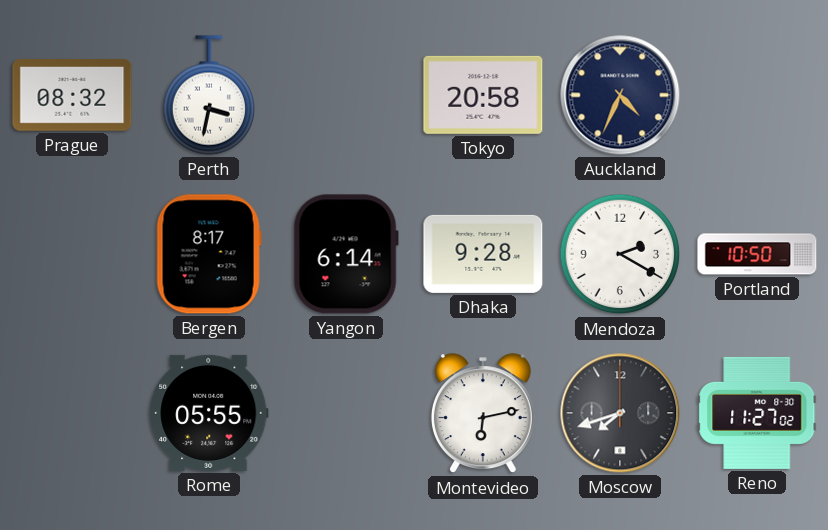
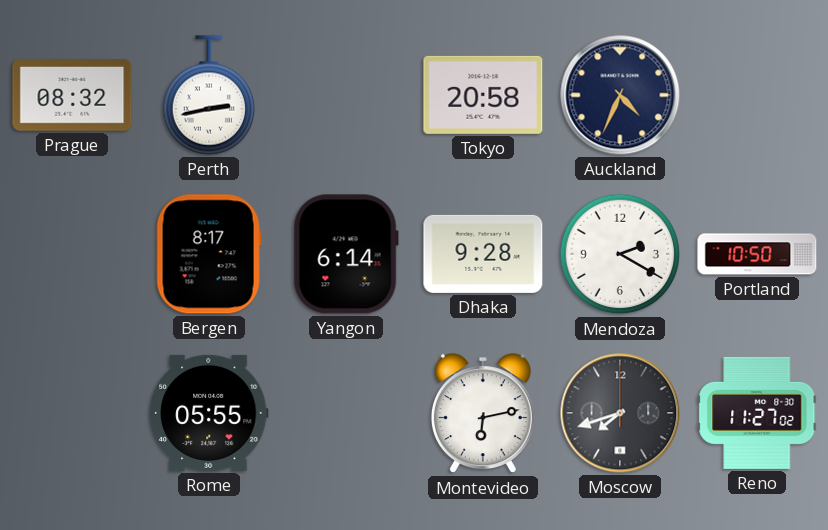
Perth: 3:32 -> 2:43
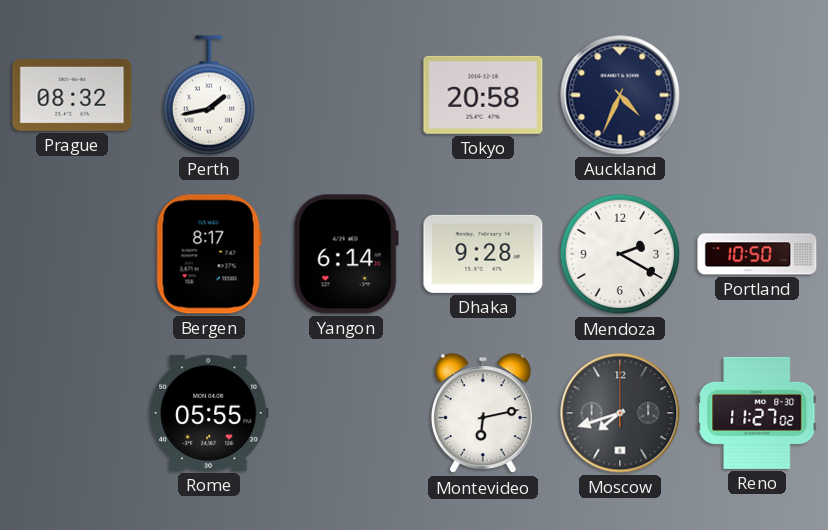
Perth: 2:43 -> 1:43
